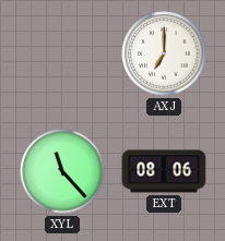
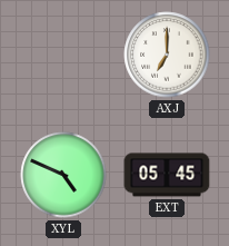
XYL: 11:23 -> 4:49
EXT: 08:06 -> 05:45
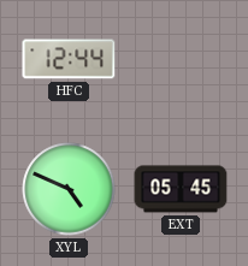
HFC: none -> 12:44
AXJ: 7:00 -> none
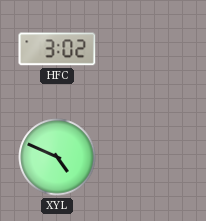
HFC: 12:44 -> 3:02
EXT: 05:45 -> none
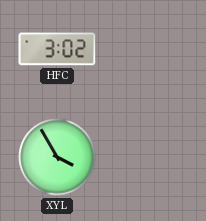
XYL: 4:49 -> 3:55
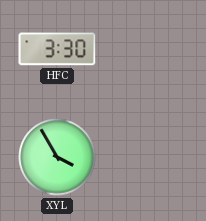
HFC: 3:02 -> 3:30
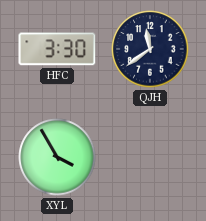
QJH: none -> 11:39
